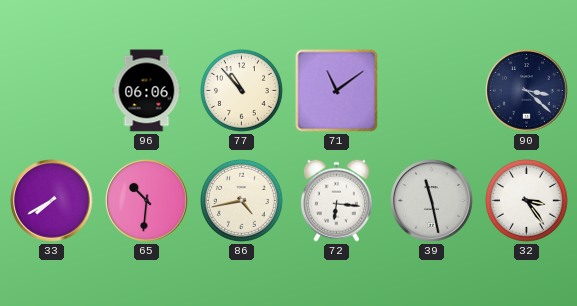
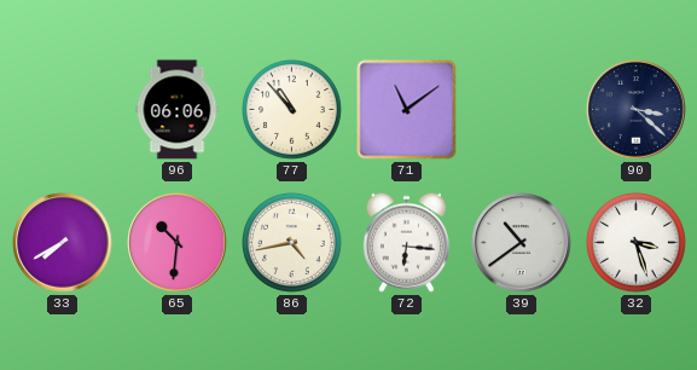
39: 11:28 -> 10:39
32: 3:24 -> 3:27
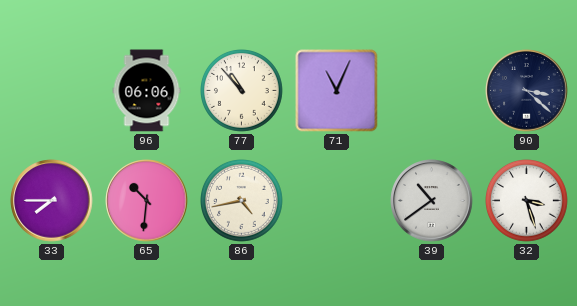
71: 11:09 -> 11:04
33: 7:40 -> 7:45
72: 6:16 -> none
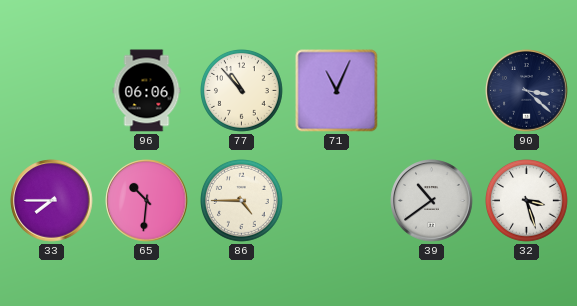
86: 4:43 -> 4:45
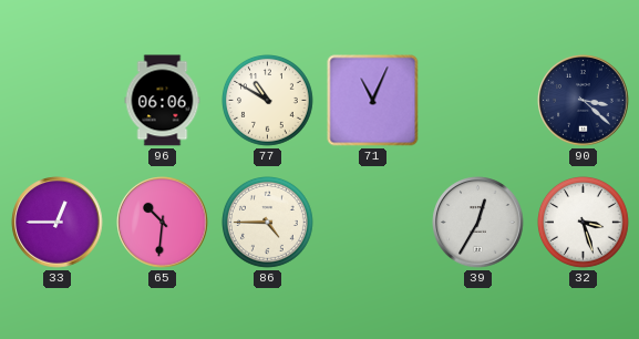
77: 10:53 -> 10:50
33: 7:45 -> 12:45
39: 10:39 -> 12:35
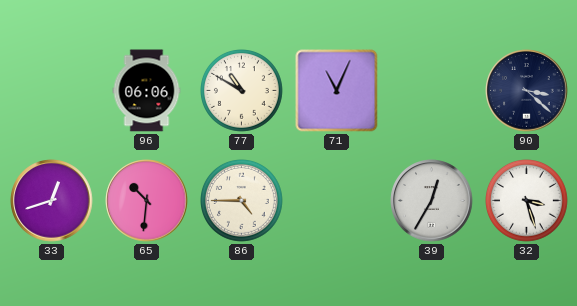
33: 12:45 -> 12:42
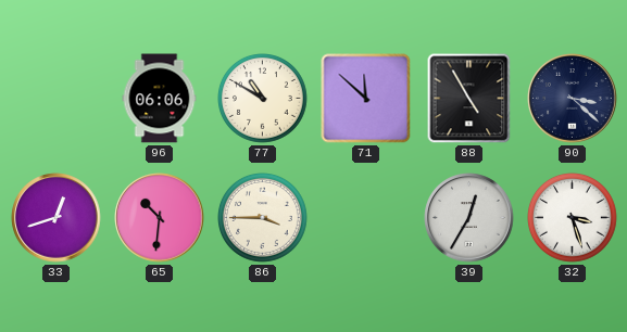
71: 11:04 -> 11:52
88: none -> 4:55
86: 4:45 -> 3:45
